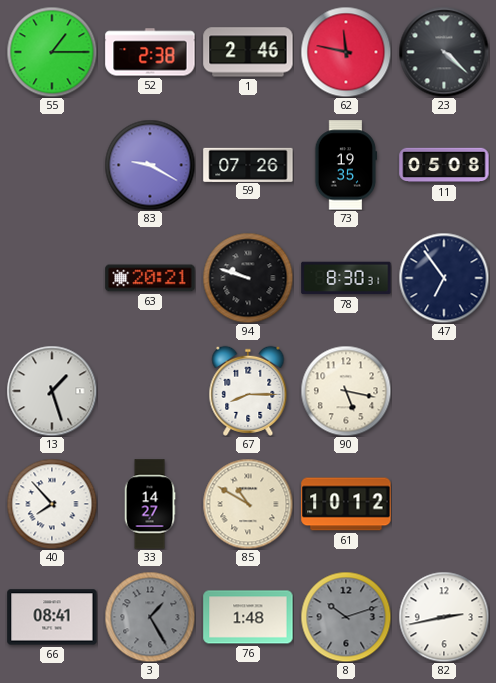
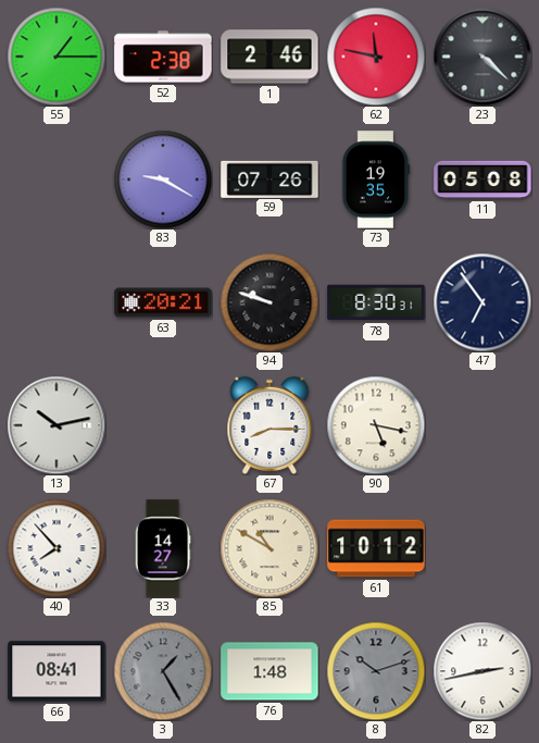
13: 1:27 -> 10:13
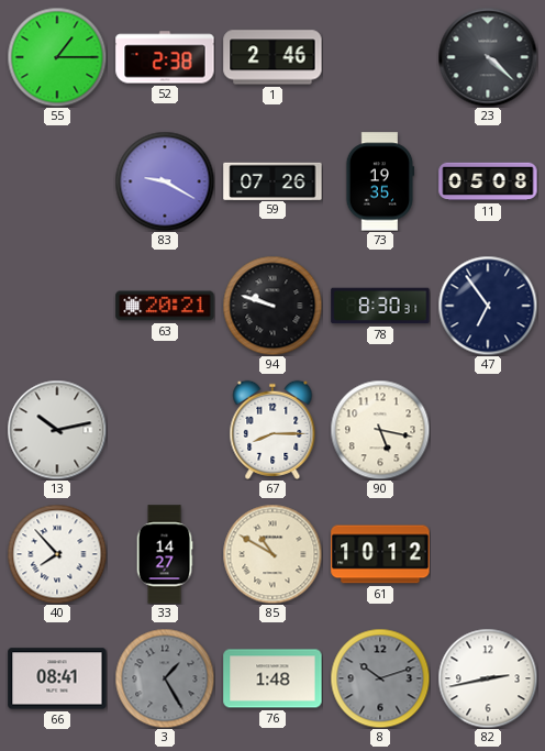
62: 11:47 -> none
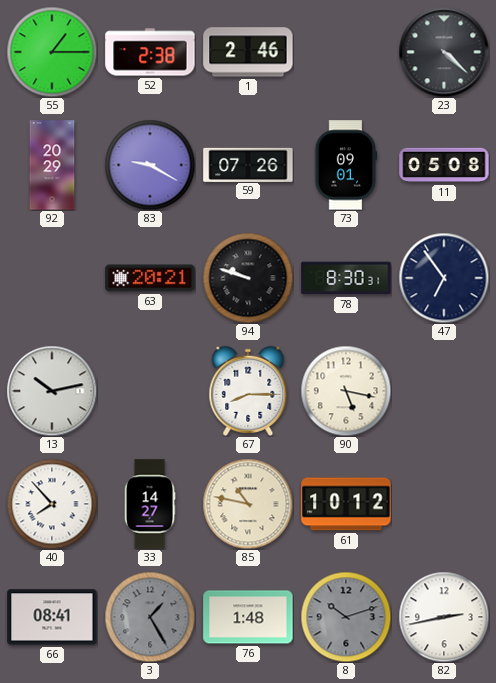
92: none -> 20:29
73: 19:35 -> 09:01
85: 10:50 -> 10:47
